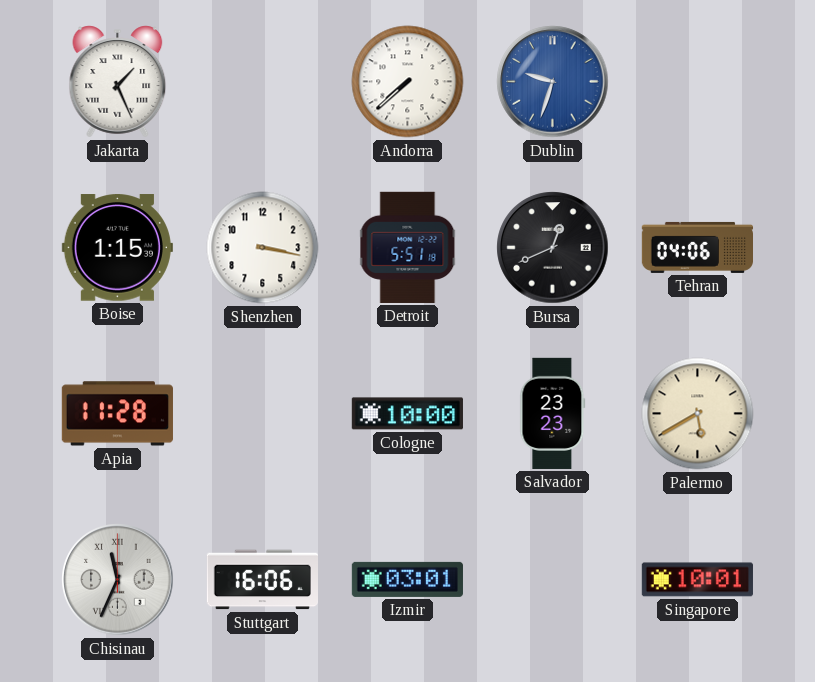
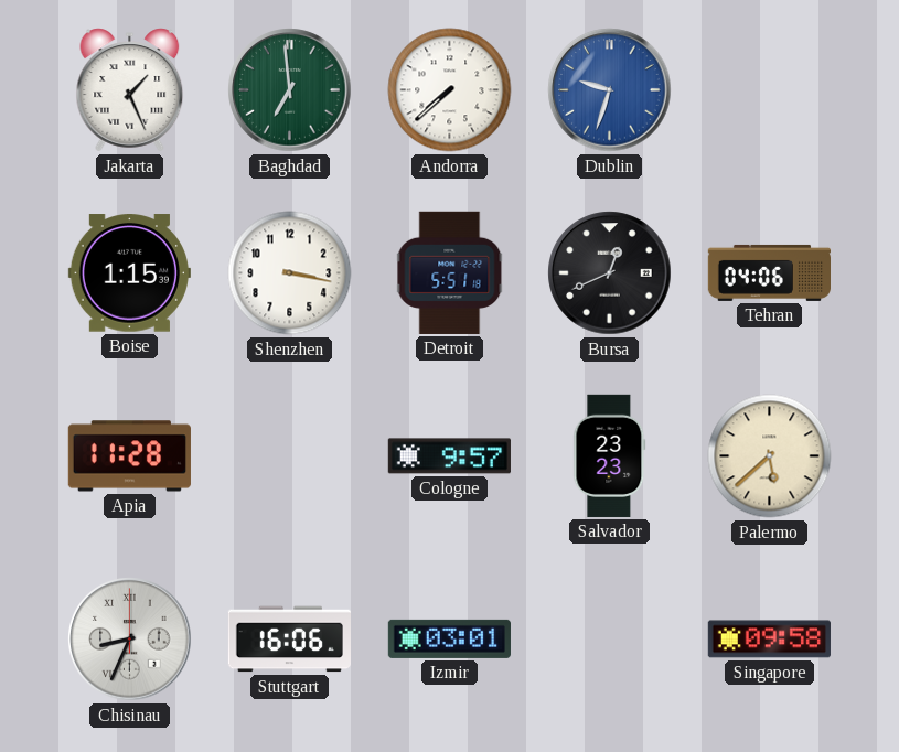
Baghdad: none -> 6:59
Cologne: 10:00 -> 9:57
Palermo: 5:40 -> 5:38
Chisinau: 11:34 -> 8:34
Singapore: 10:01 -> 09:58
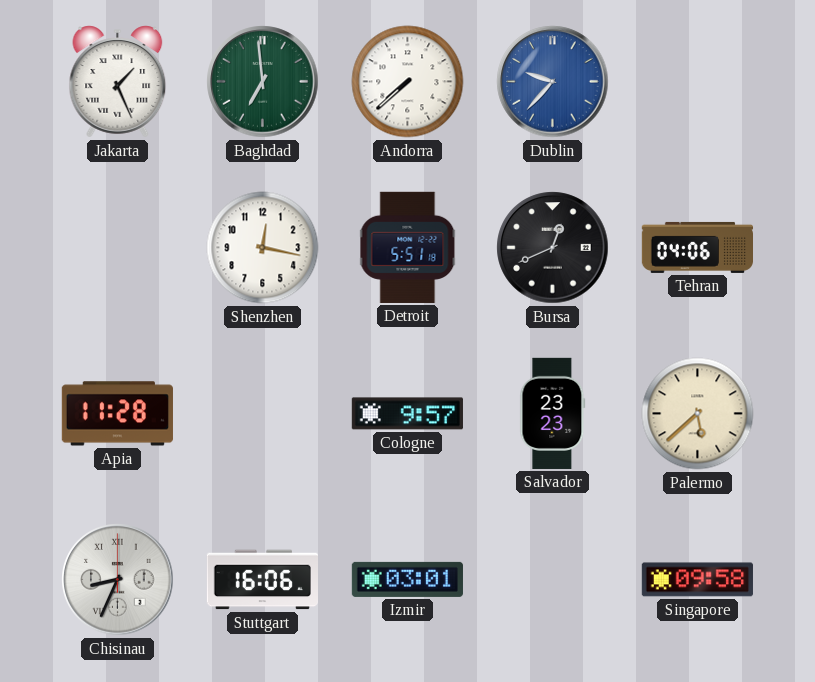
Dublin: 9:33 -> 9:37
Boise: 1:15 -> none
Shenzhen: 3:17 -> 12:17
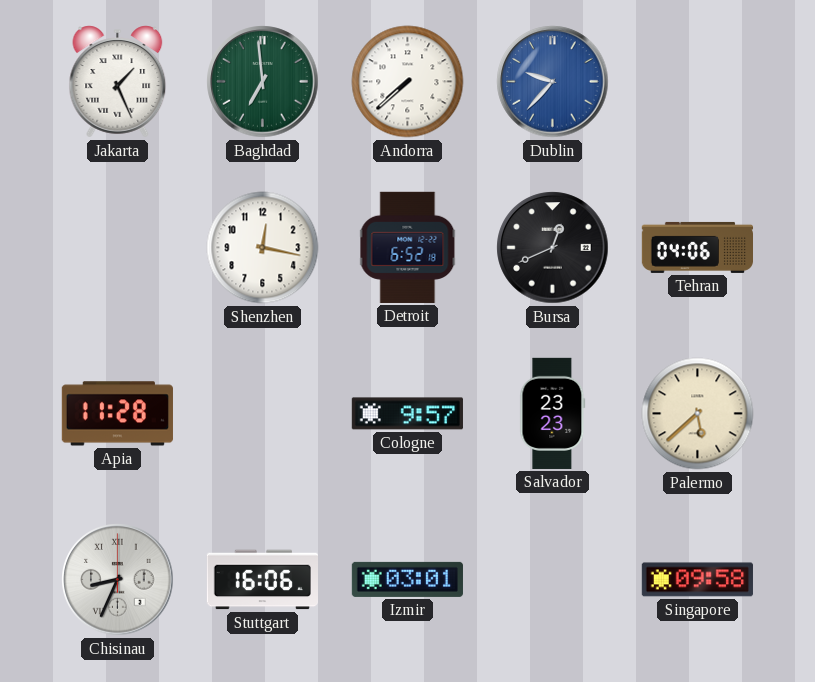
Detroit: 5:51 -> 6:52
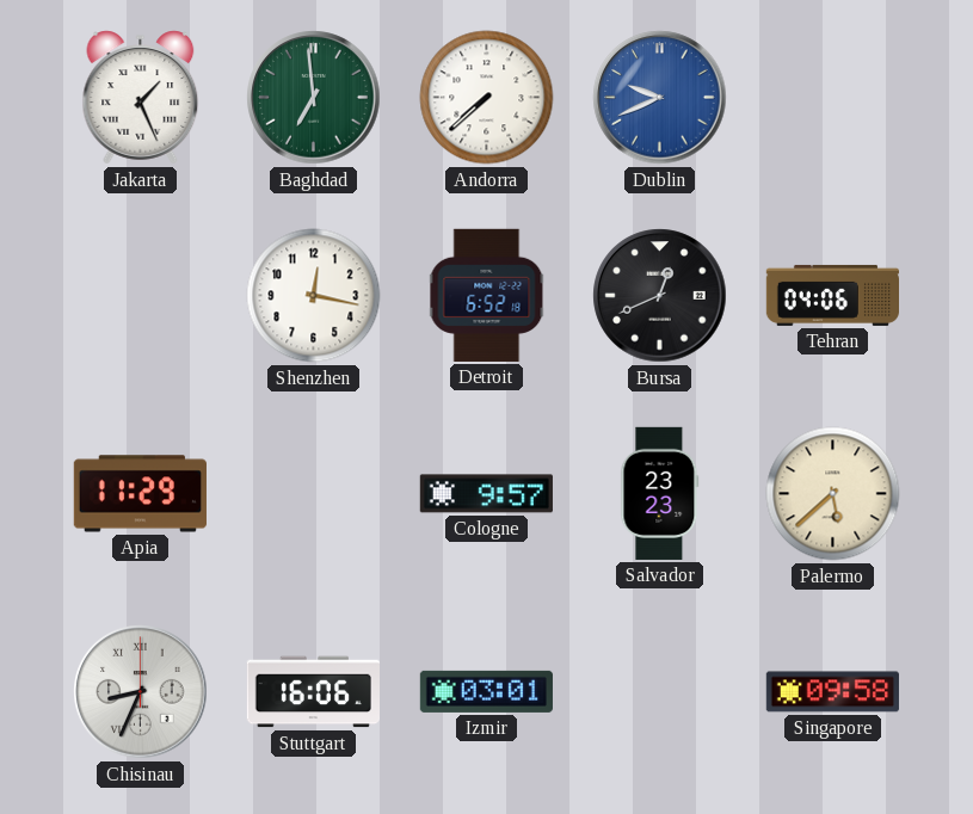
Dublin: 9:37 -> 9:41
Apia: 11:28 -> 11:29
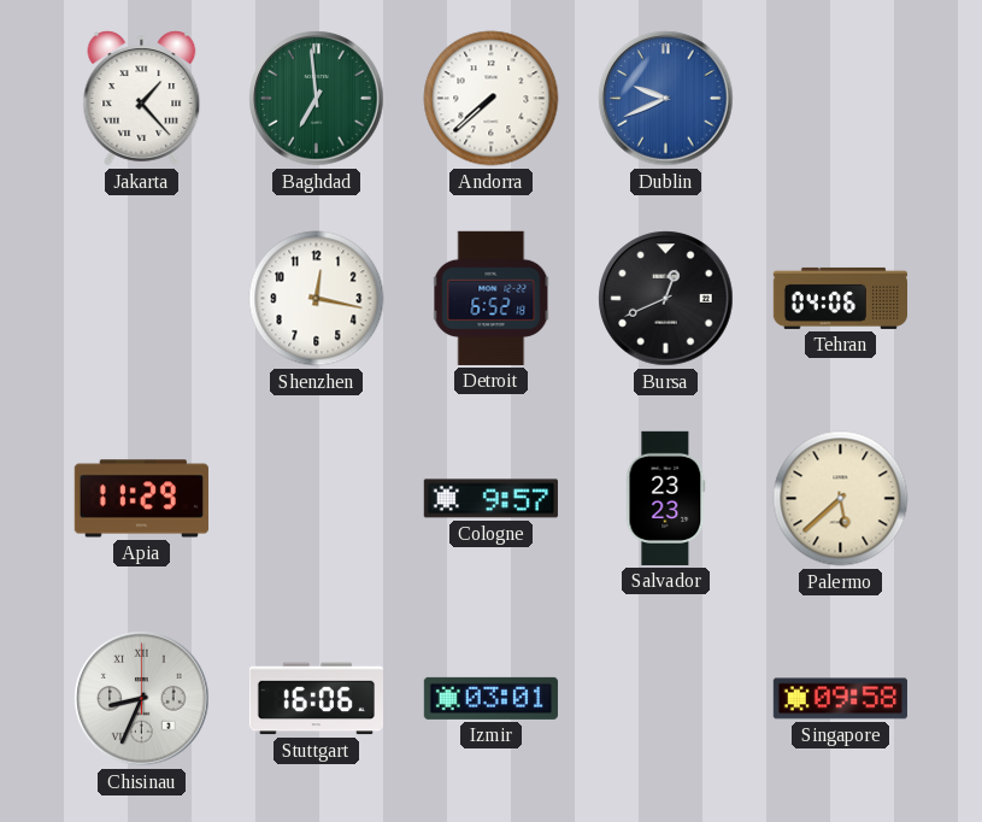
Jakarta: 1:26 -> 1:23
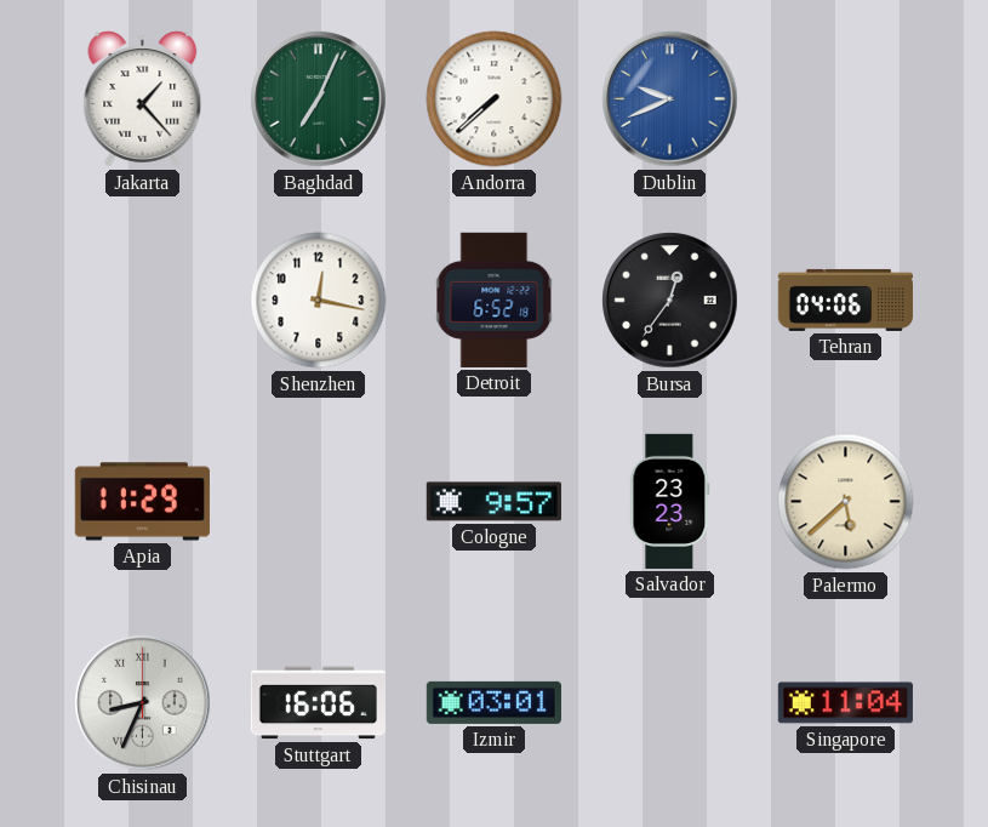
Baghdad: 6:59 -> 7:04
Bursa: 12:41 -> 12:36
Singapore: 09:58 -> 11:04
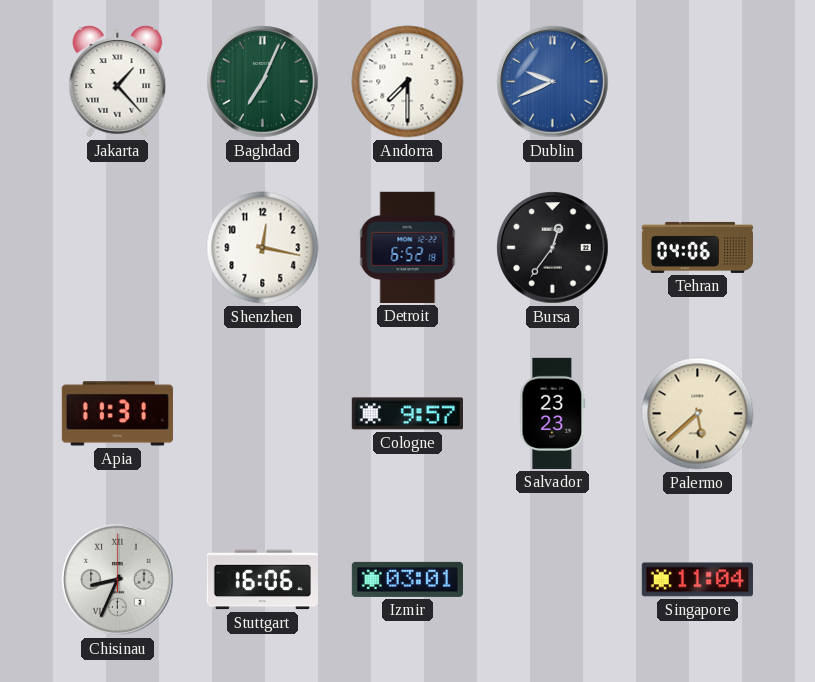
Andorra: 7:38 -> 7:30
Apia: 11:29 -> 11:31
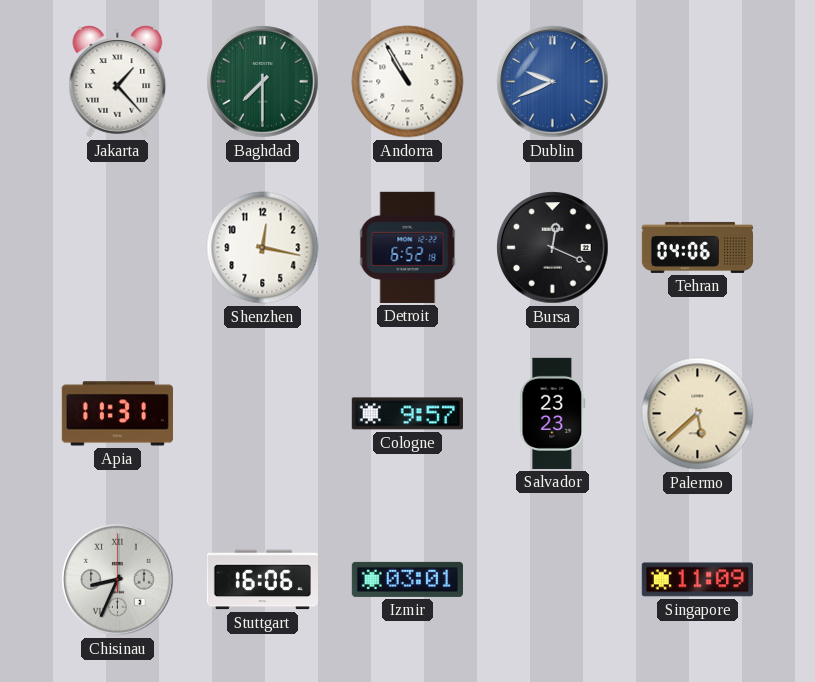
Baghdad: 7:04 -> 7:30
Andorra: 7:30 -> 10:55
Bursa: 12:36 -> 12:19
Singapore: 11:04 -> 11:09
